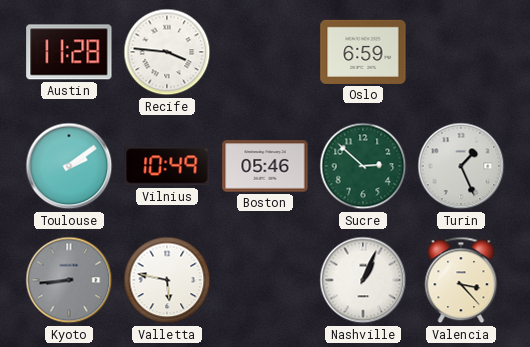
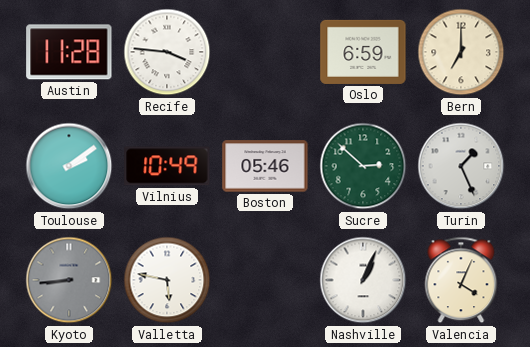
Bern: none -> 7:00
Valencia: 3:23 -> 4:04
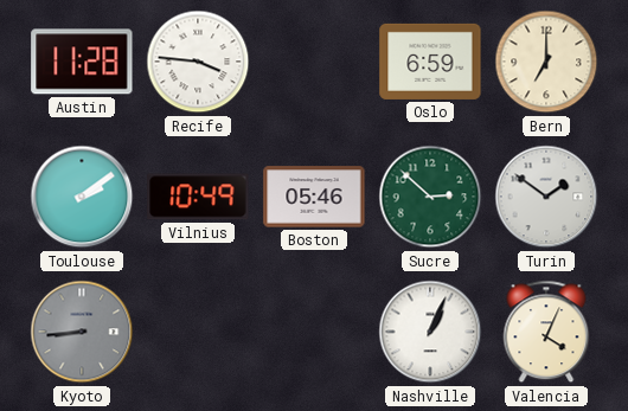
Turin: 1:26 -> 1:51
Valletta: 5:47 -> none
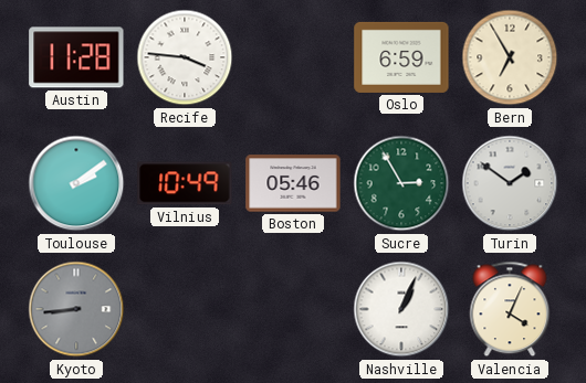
Bern: 7:00 -> 6:55
Sucre: 2:52 -> 2:55
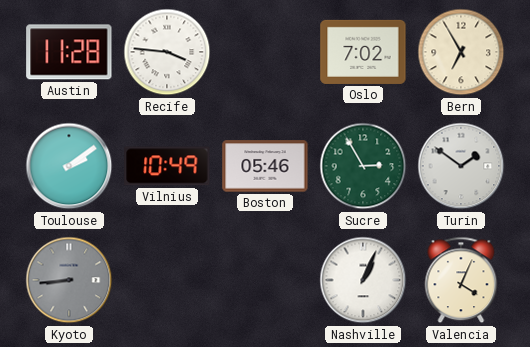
Oslo: 6:59 -> 7:02
